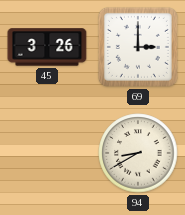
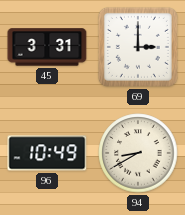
45: 3:26 -> 3:31
96: none -> 10:49
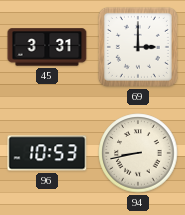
96: 10:49 -> 10:53
94: 8:40 -> 8:43
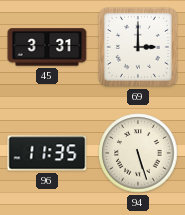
96: 10:53 -> 11:35
94: 8:43 -> 5:27
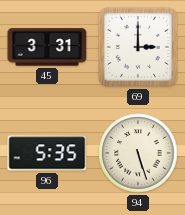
96: 11:35 -> 5:35
